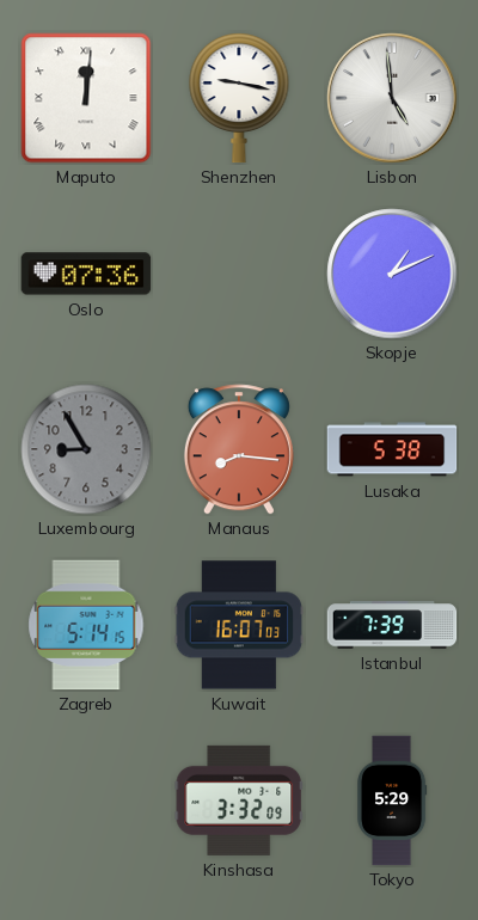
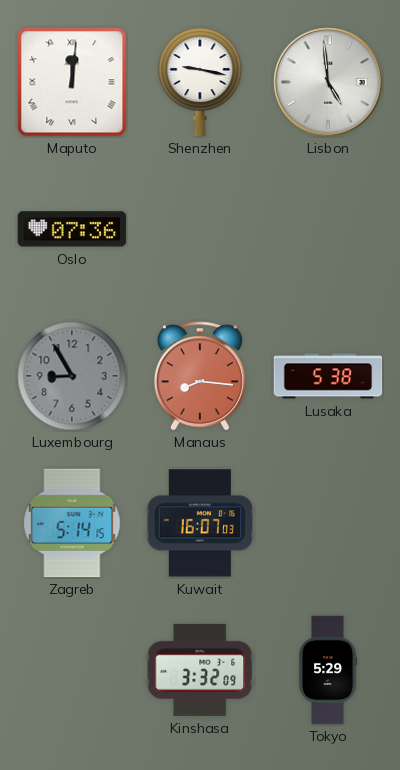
Skopje: 1:11 -> none
Istanbul: 7:39 -> none
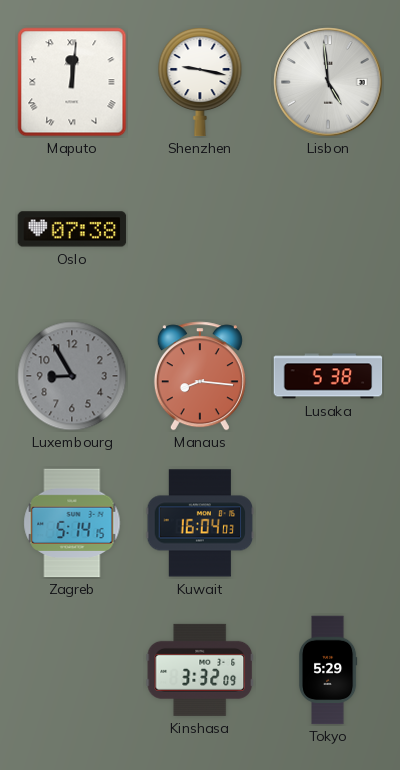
Oslo: 07:36 -> 07:38
Kuwait: 16:07 -> 16:04
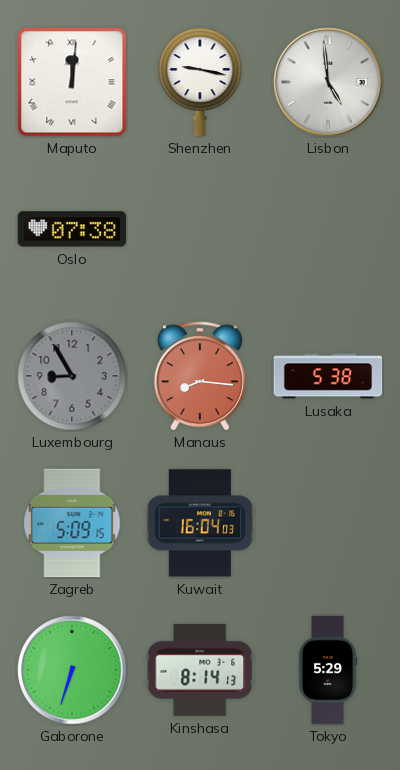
Zagreb: 5:14 -> 5:09
Gaborone: none -> 6:33
Kinshasa: 3:32 -> 8:14
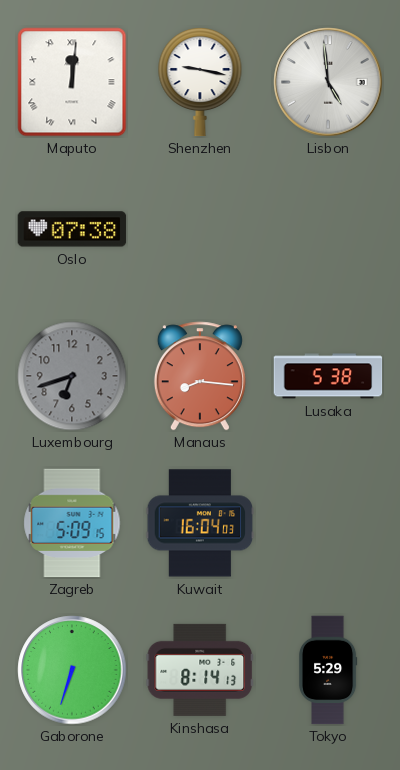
Luxembourg: 8:55 -> 6:42
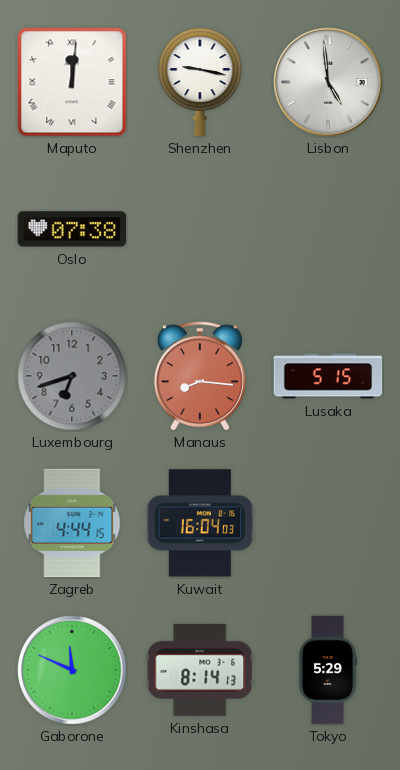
Lusaka: 5:38 -> 5:15
Zagreb: 5:09 -> 4:44
Gaborone: 6:33 -> 11:49
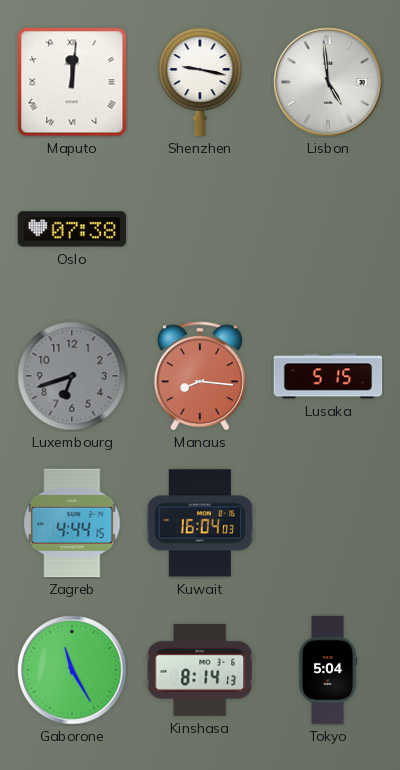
Gaborone: 11:49 -> 11:25
Tokyo: 5:29 -> 5:04
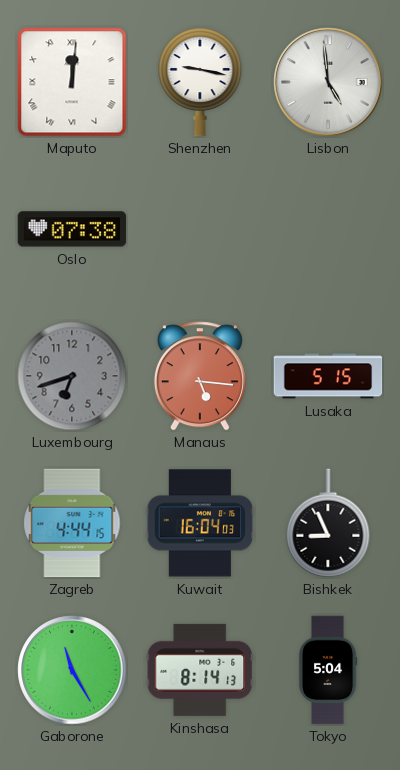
Manaus: 8:16 -> 5:16
Bishkek: none -> 8:56
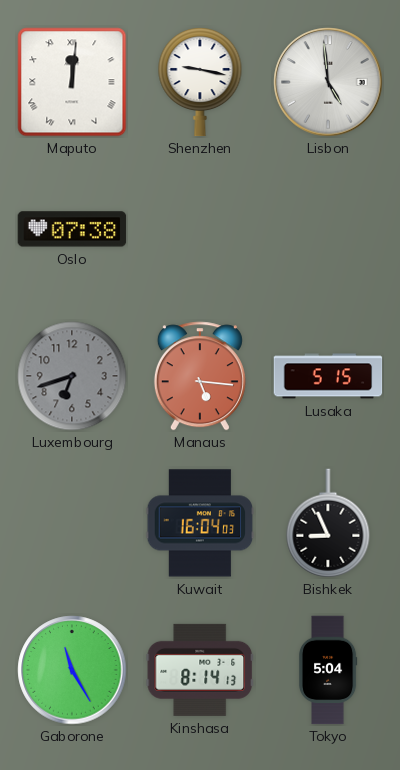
Zagreb: 4:44 -> none
